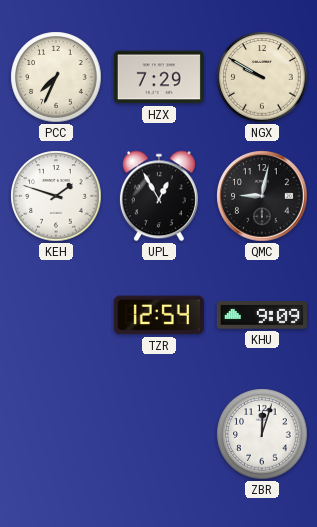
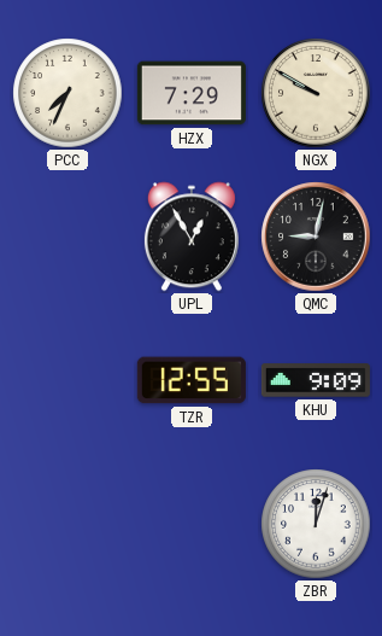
KEH: 1:48 -> none
TZR: 12:54 -> 12:55
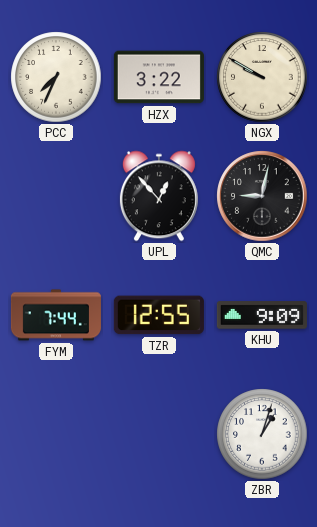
HZX: 7:29 -> 3:22
UPL: 12:55 -> 12:53
FYM: none -> 7:44
ZBR: 12:03 -> 1:03
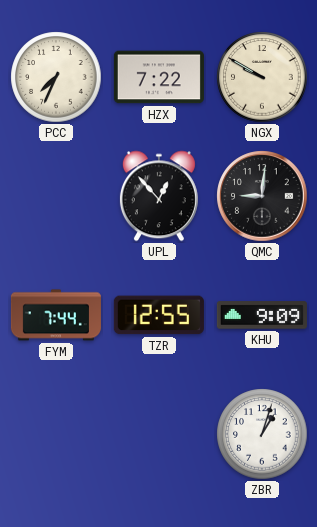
HZX: 3:22 -> 7:22
QMC: 9:02 -> 9:01
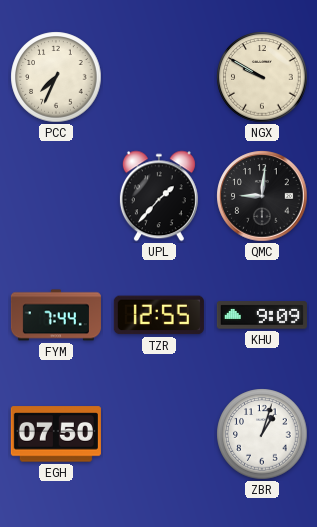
HZX: 7:22 -> none
UPL: 12:53 -> 1:37
EGH: none -> 07:50
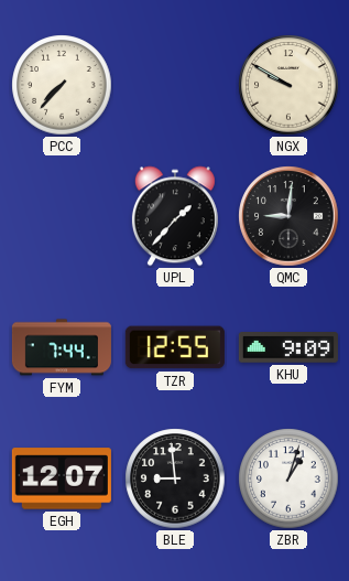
PCC: 7:34 -> 7:37
EGH: 07:50 -> 12:07
BLE: none -> 8:59
